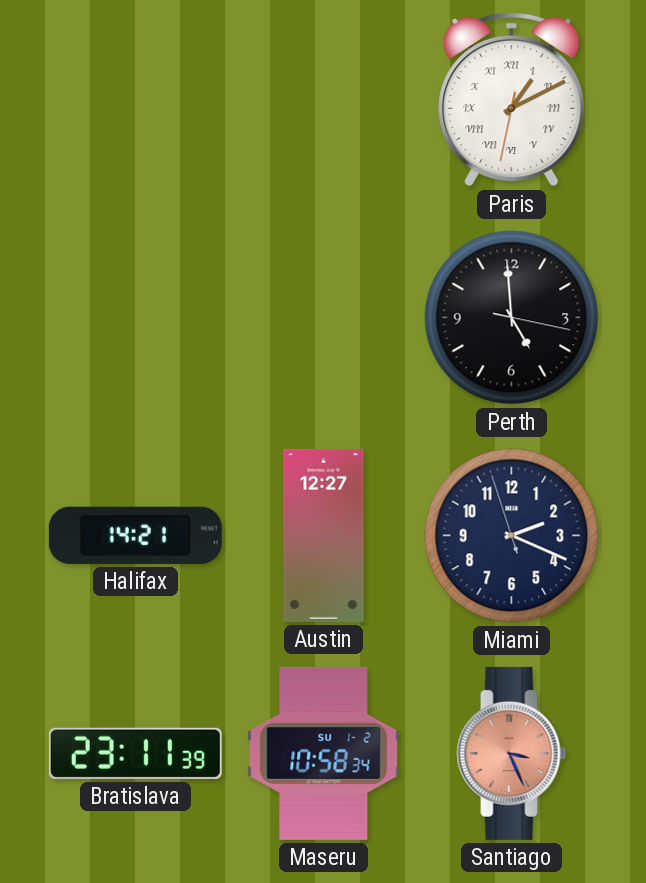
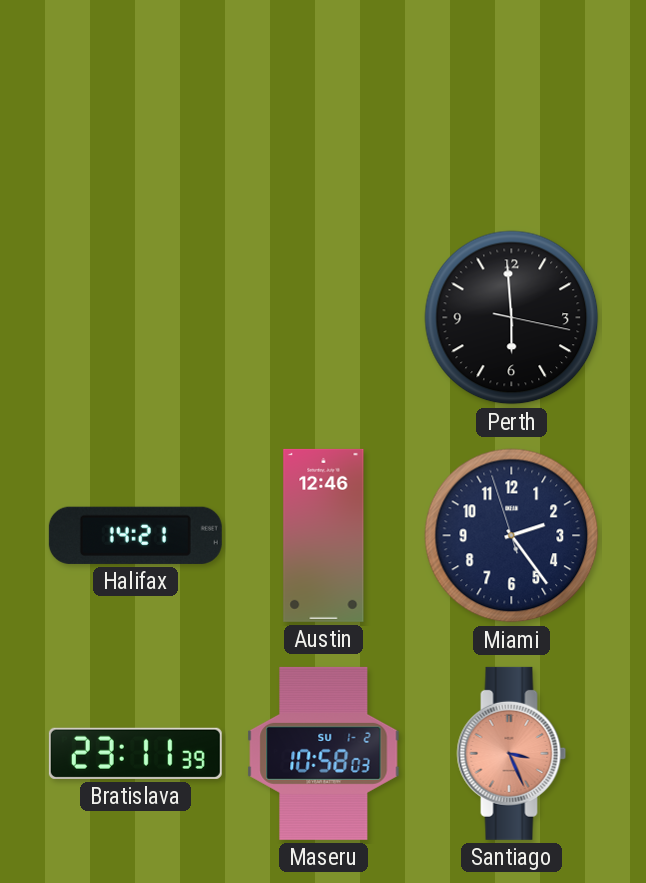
Paris: 1:10 -> none
Perth: 4:59 -> 5:59
Austin: 12:27 -> 12:46
Miami: 2:18 -> 2:23
Maseru: 10:58:34 -> 10:58:03
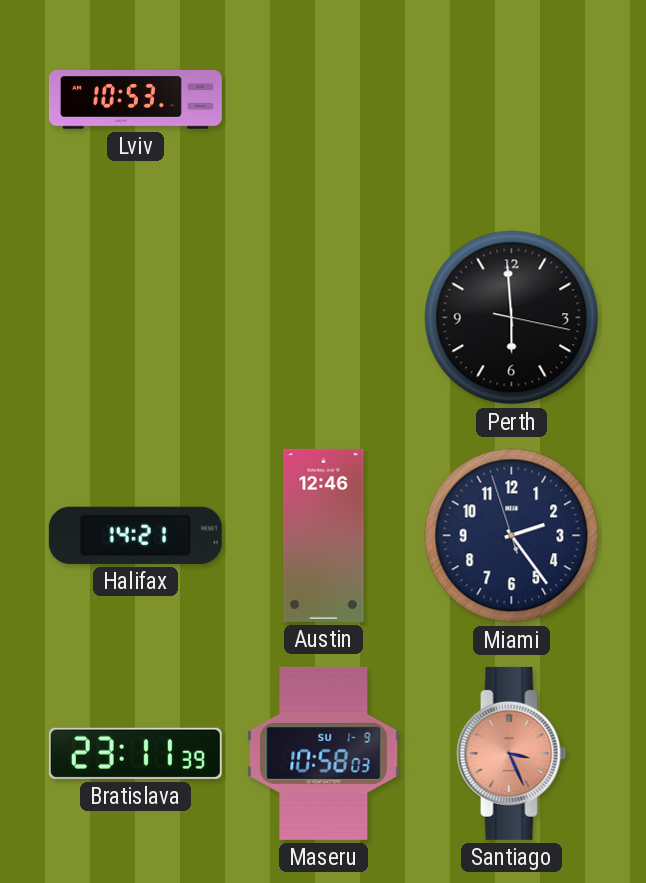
Lviv: none -> 10:53
Maseru date: SU 1-2 -> SU 1-9
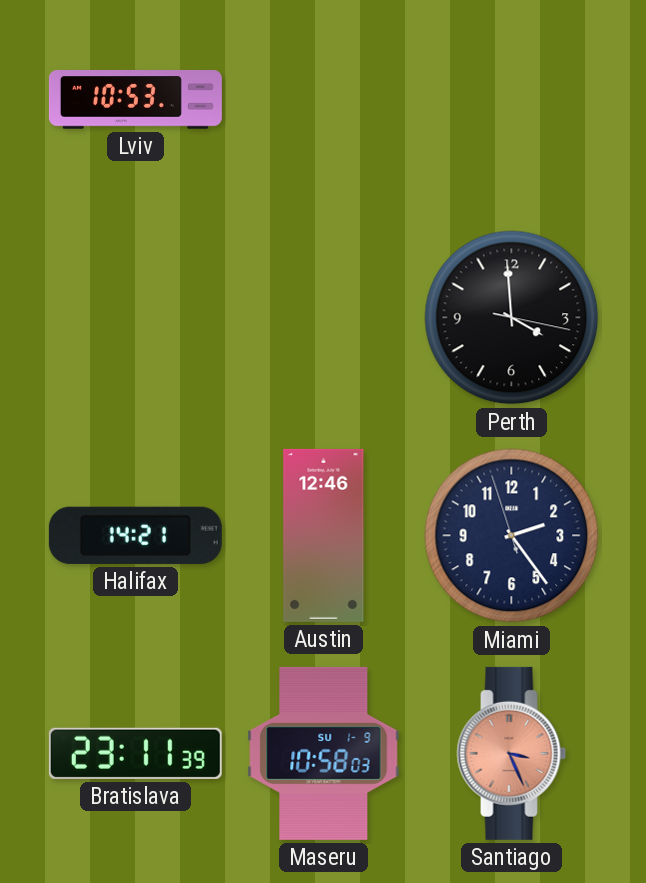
Perth: 5:59 -> 3:59
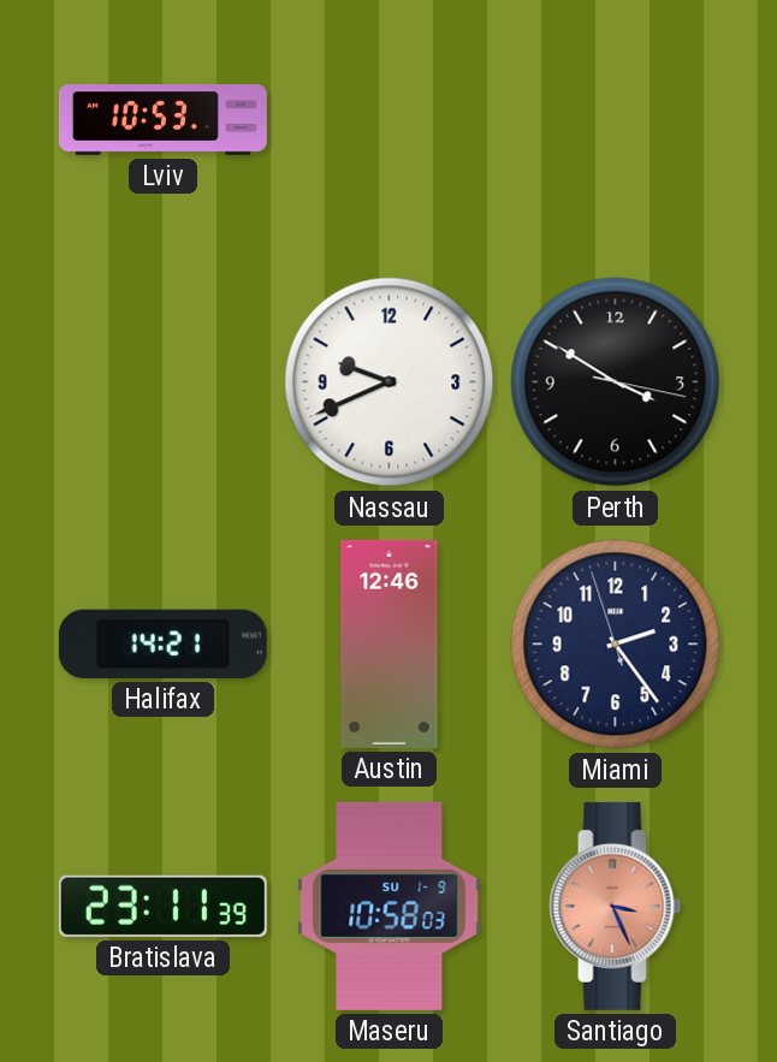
Nassau: none -> 9:41
Perth: 3:59 -> 3:50
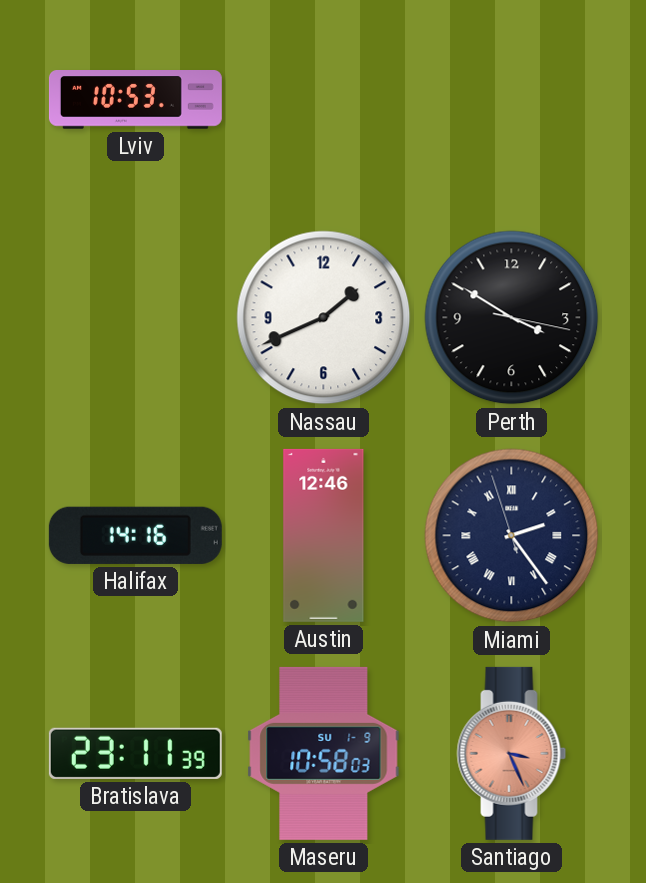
Nassau: 9:41 -> 1:41
Halifax: 14:21 -> 14:16
Miami numerals: Arabic -> Roman
